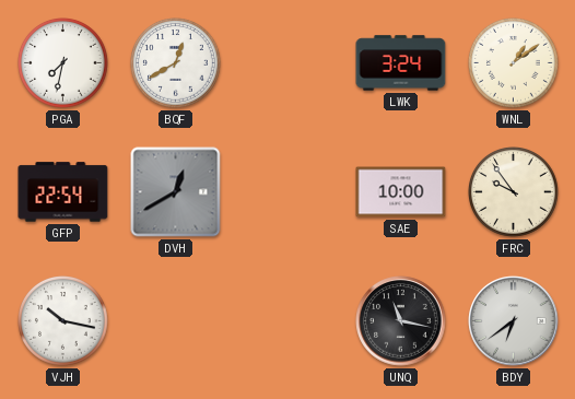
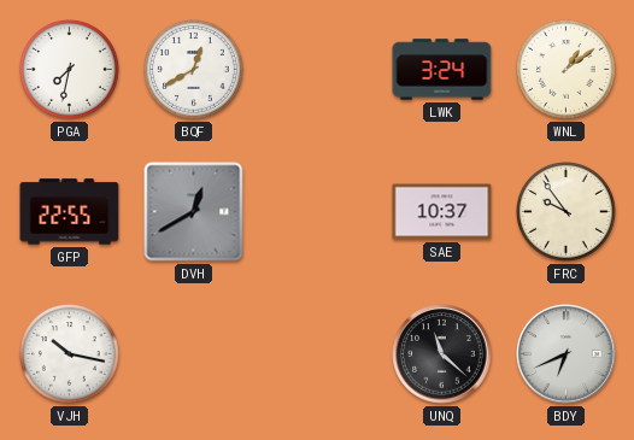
GFP: 22:54 -> 22:55
SAE: 10:00 -> 10:37
UNQ: 11:17 -> 11:22
BDY: 6:39 -> 6:41
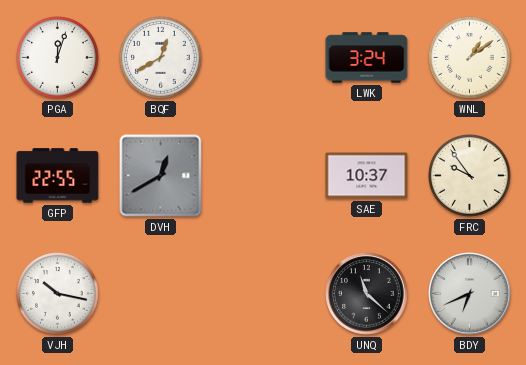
PGA: 7:32 -> 12:03
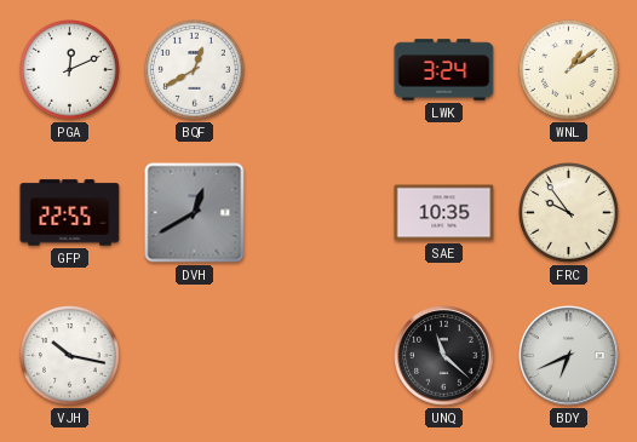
PGA: 12:03 -> 12:11
SAE: 10:37 -> 10:35
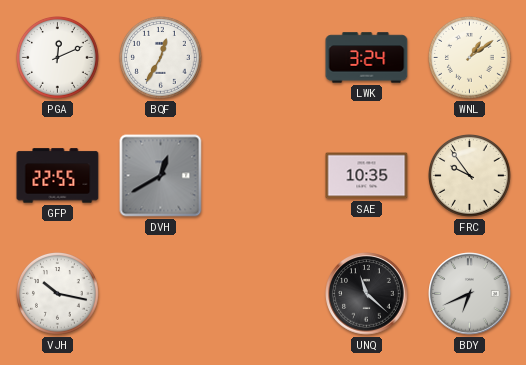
BQF: 12:40 -> 12:35
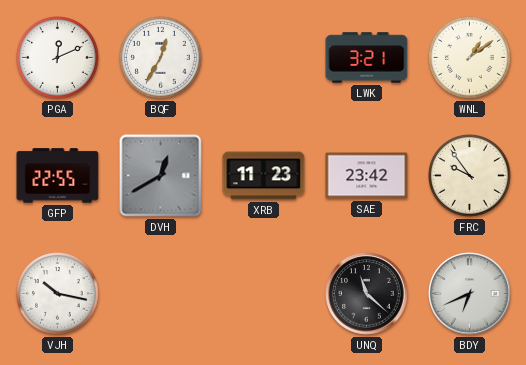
LWK: 3:24 -> 3:21
XRB: none -> 11:23
SAE: 10:35 -> 23:42
